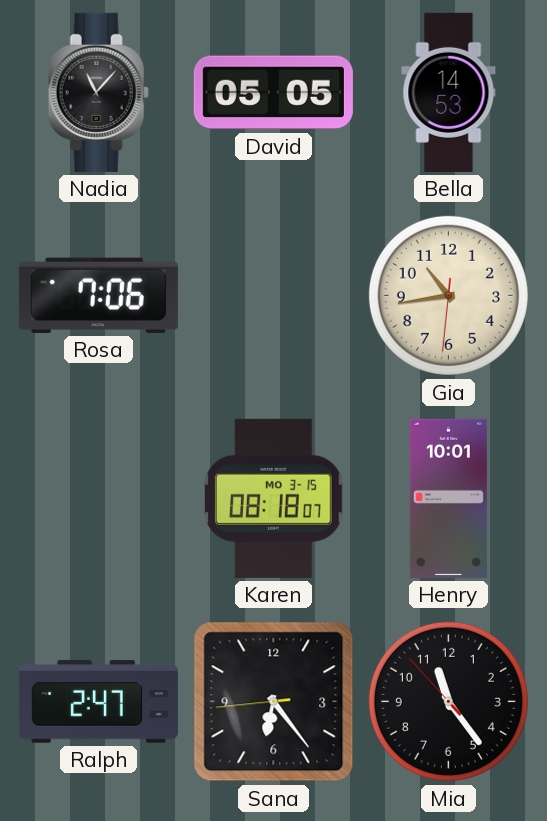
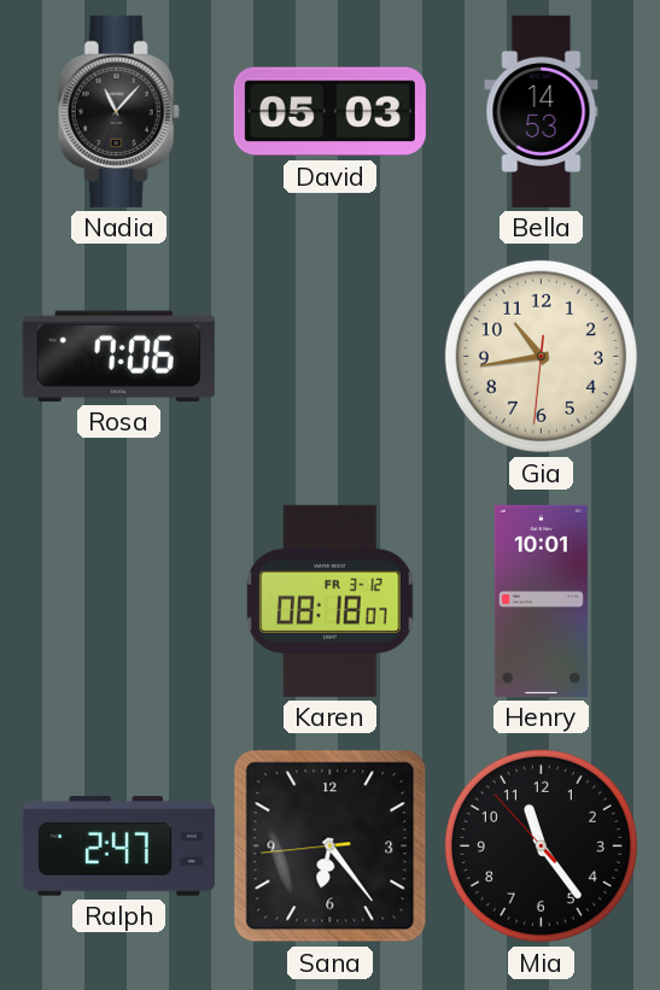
David: 05:05 -> 05:03
Karen date: MO 3-15 -> FR 3-12
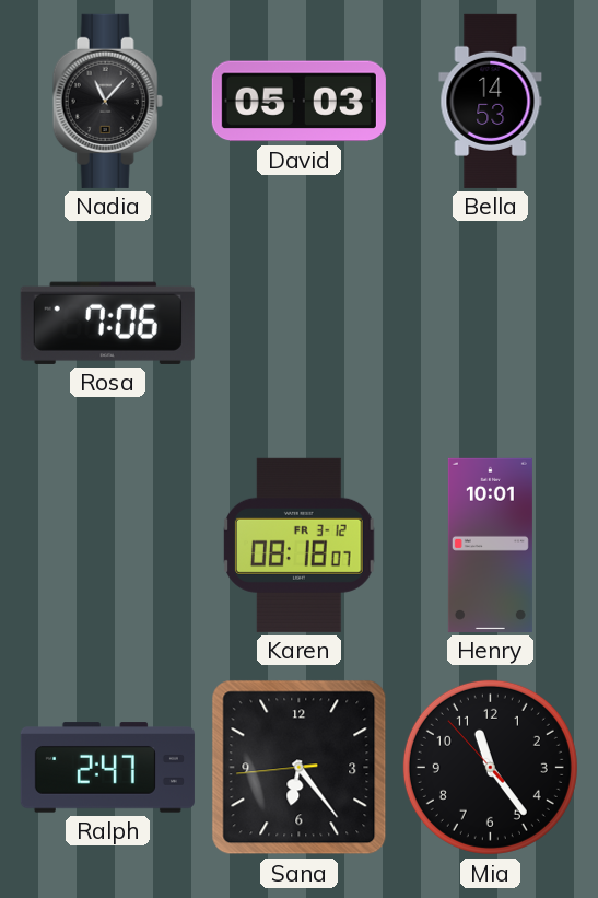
Gia: 10:43 -> none
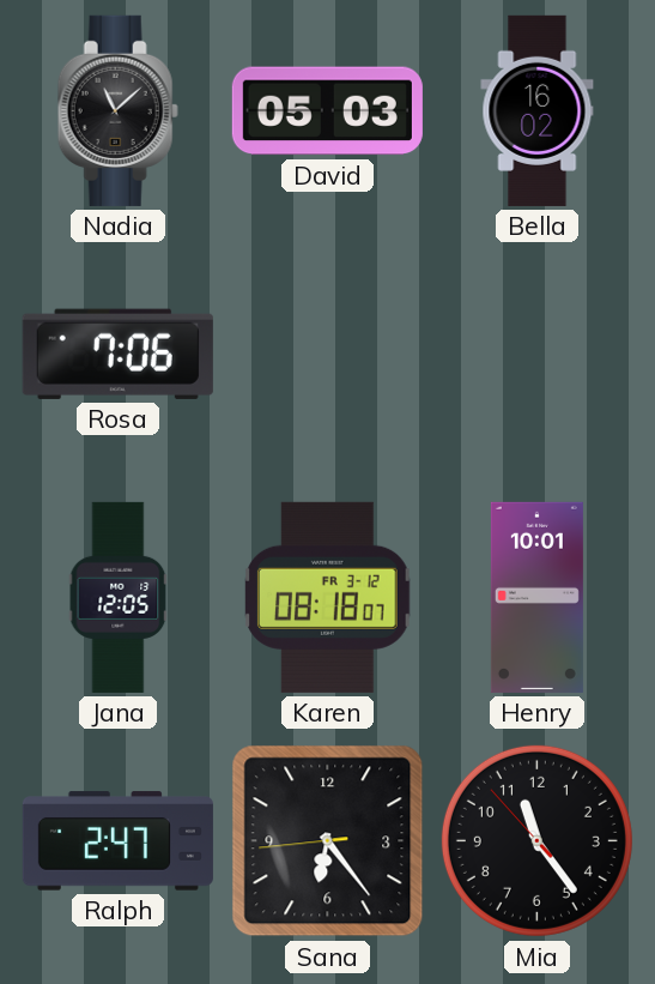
Nadia: 11:07 -> 11:08
Bella: 14:53 -> 16:02
Jana: none -> 12:05
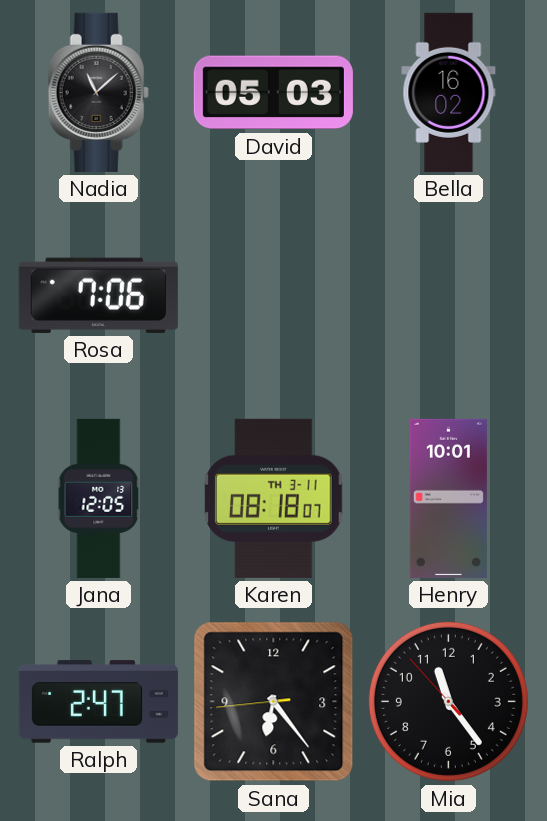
Karen date: FR 3-12 -> TH 3-11
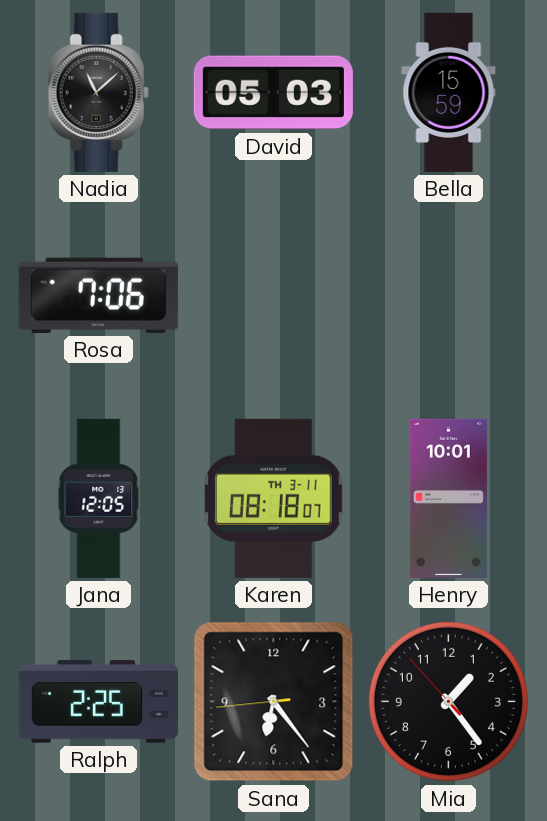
Bella: 16:02 -> 15:59
Ralph: 2:47 -> 2:25
Mia: 11:23 -> 1:23
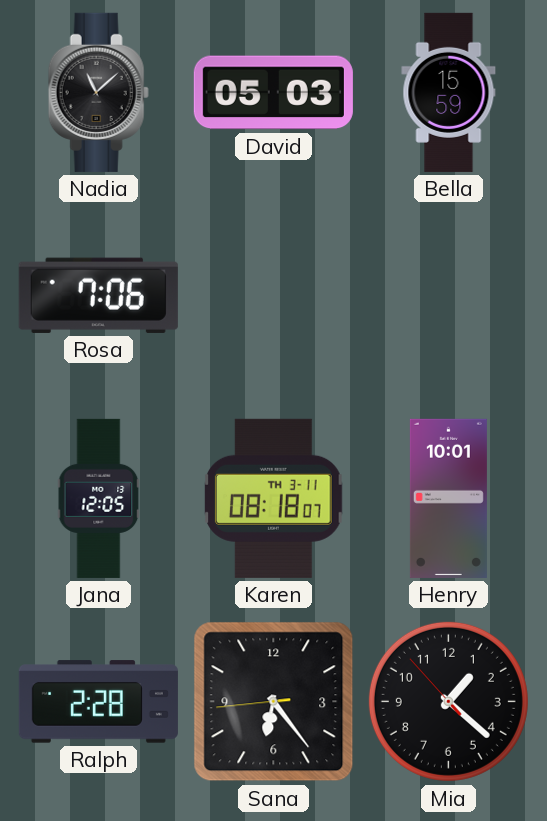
Ralph: 2:25 -> 2:28
Mia: 1:23 -> 1:21
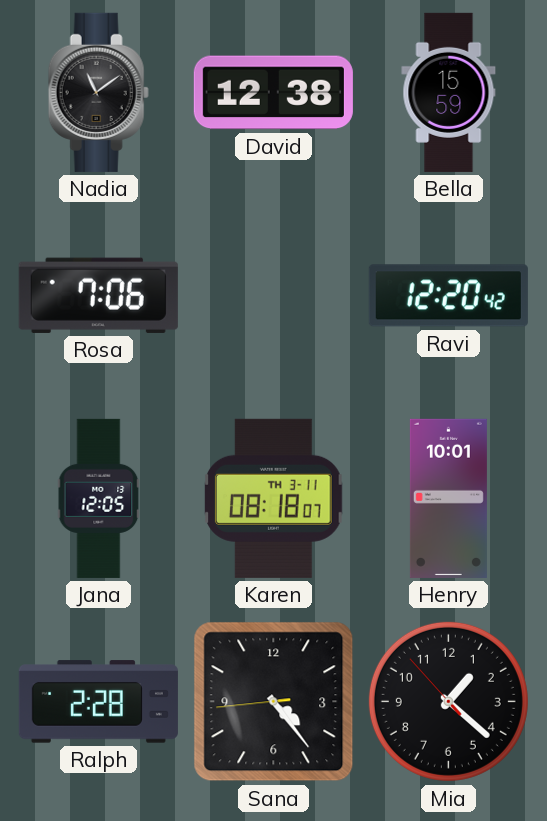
Nadia: 11:08 -> 11:09
David: 05:03 -> 12:38
Ravi: none -> 12:20
Sana: 6:23 -> 4:23
